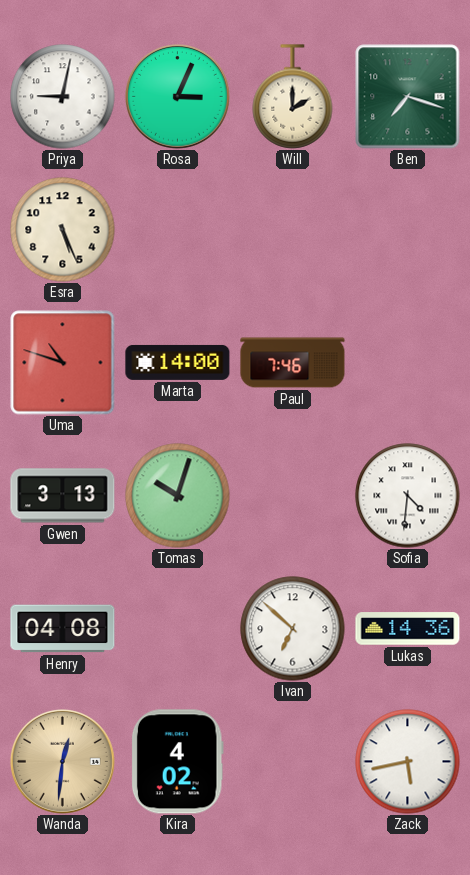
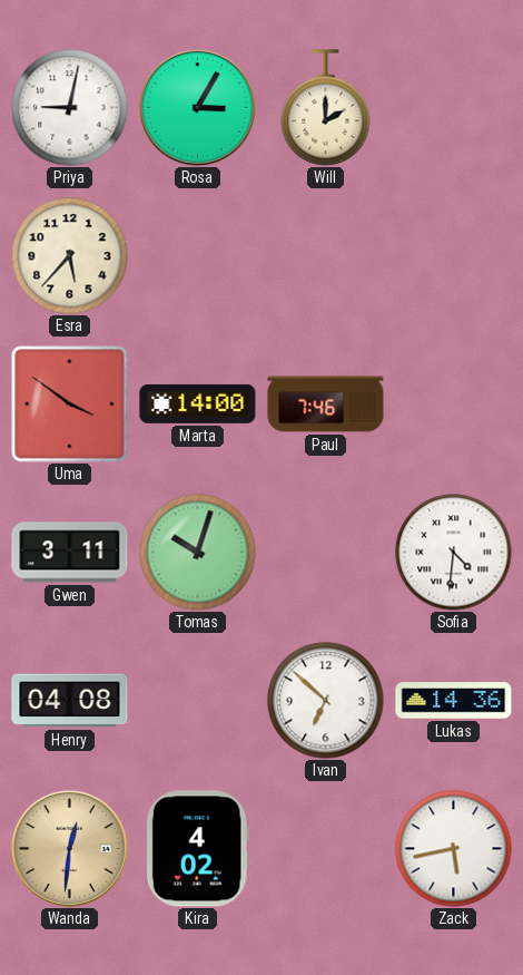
Rosa: 3:04 -> 3:05
Ben: 7:18 -> none
Esra: 5:26 -> 5:37
Uma: 10:48 -> 3:51
Gwen: 3:13 -> 3:11
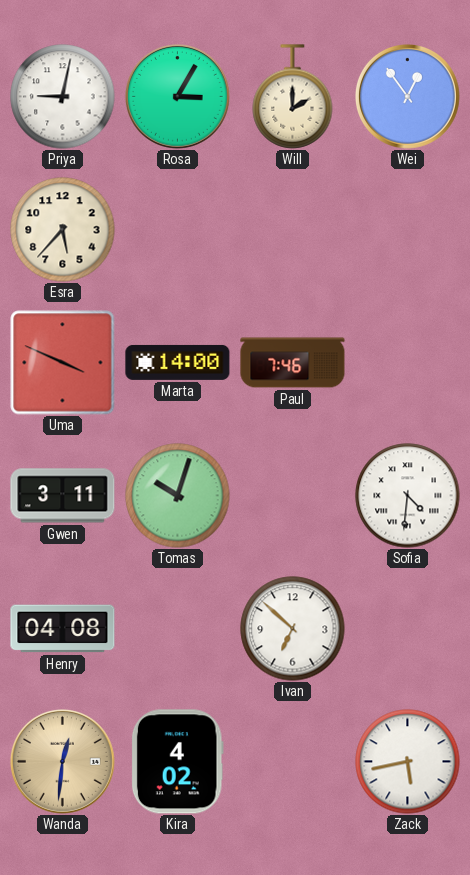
Wei: none -> 12:54
Uma: 3:51 -> 3:49
Lukas: 14:36 -> none
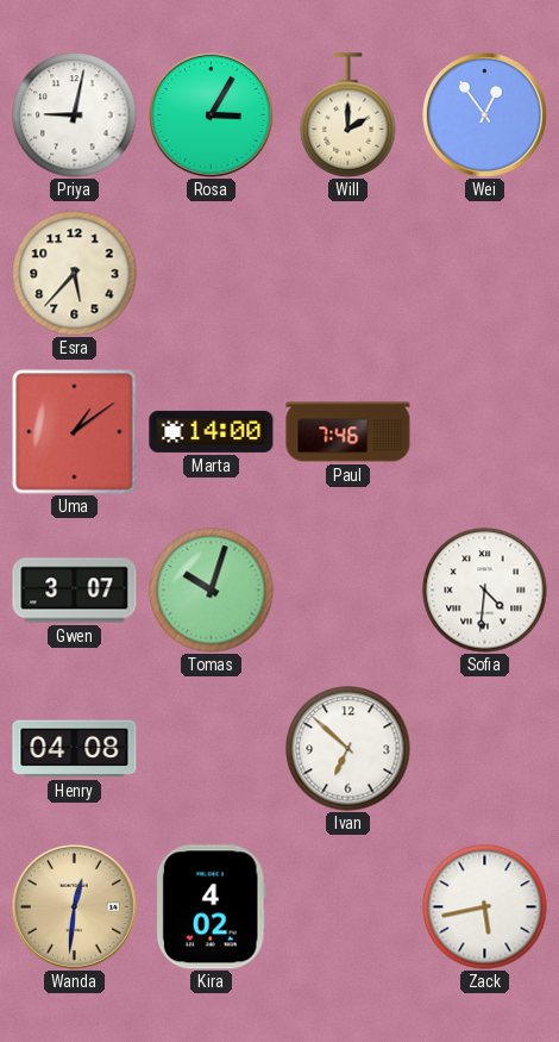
Uma: 3:49 -> 1:09
Gwen: 3:11 -> 3:07
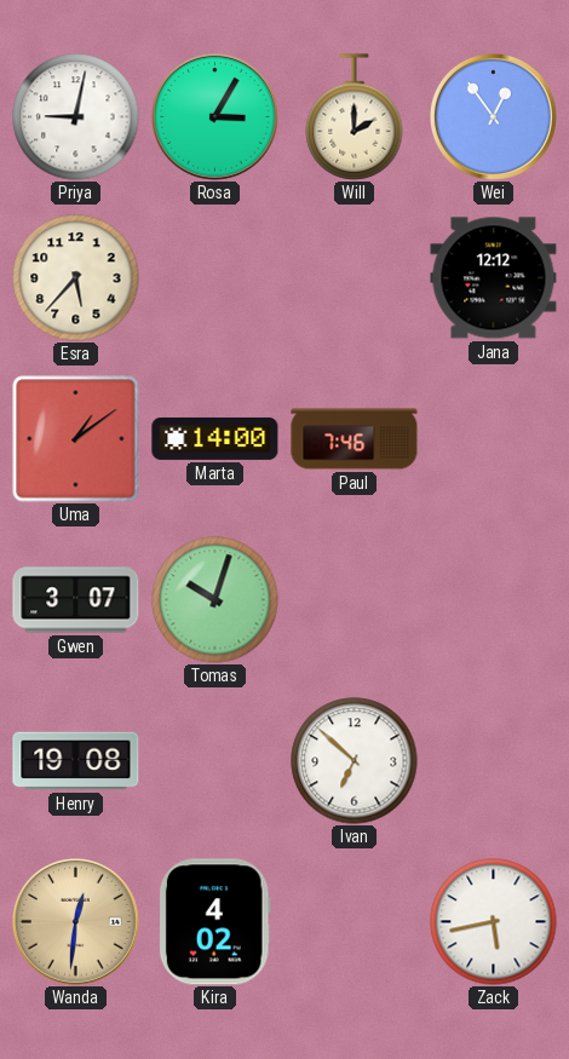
Jana: none -> 12:12
Sofia: 4:31 -> none
Henry: 04:08 -> 19:08
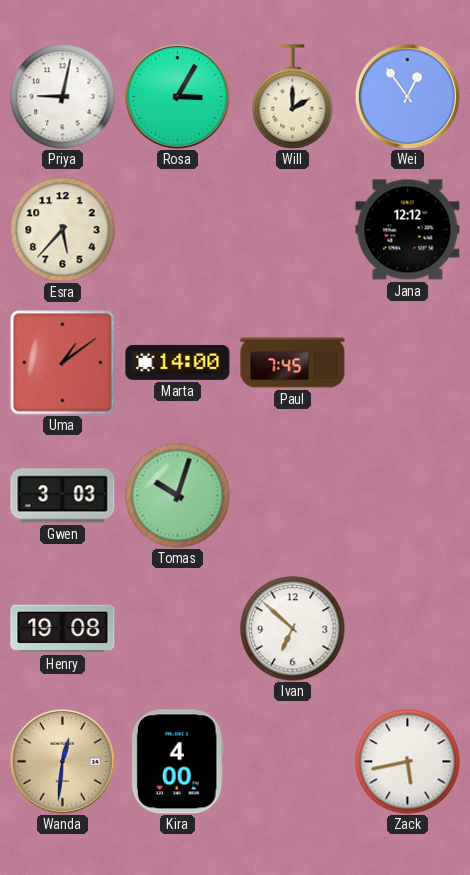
Paul: 7:46 -> 7:45
Gwen: 3:07 -> 3:03
Kira: 4:02 -> 4:00
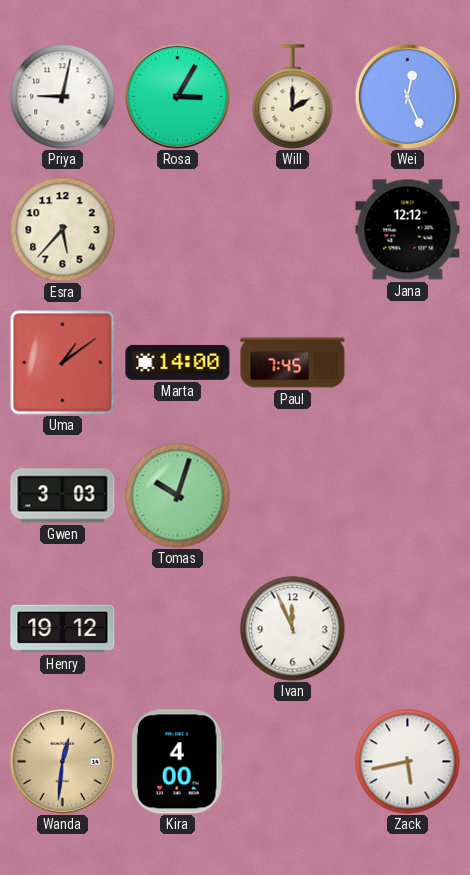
Wei: 12:54 -> 12:26
Henry: 19:08 -> 19:12
Ivan: 6:52 -> 11:56
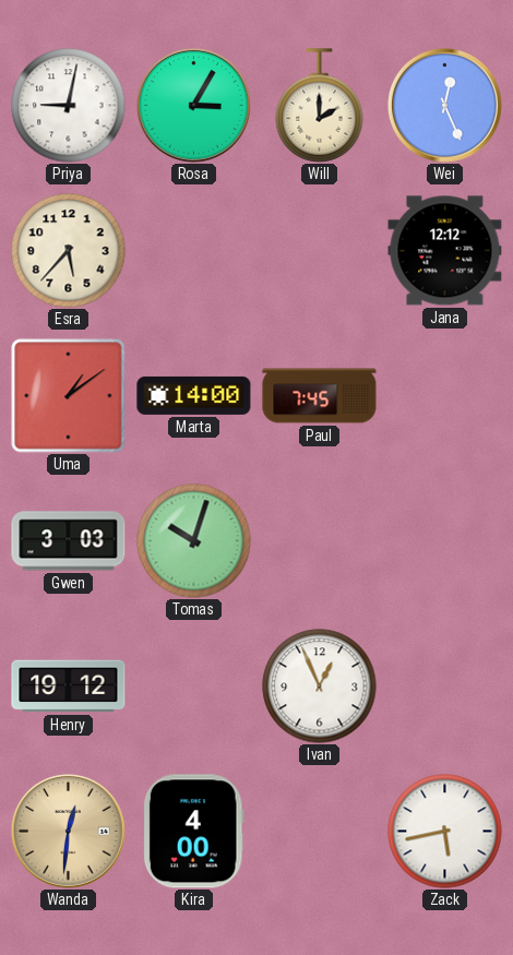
Ivan: 11:56 -> 12:56
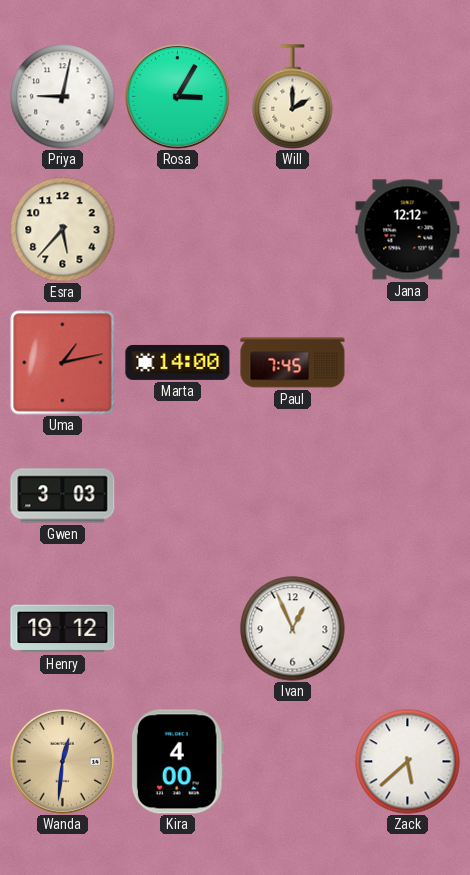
Wei: 12:26 -> none
Uma: 1:09 -> 1:13
Tomas: 10:03 -> none
Zack: 5:43 -> 5:38
